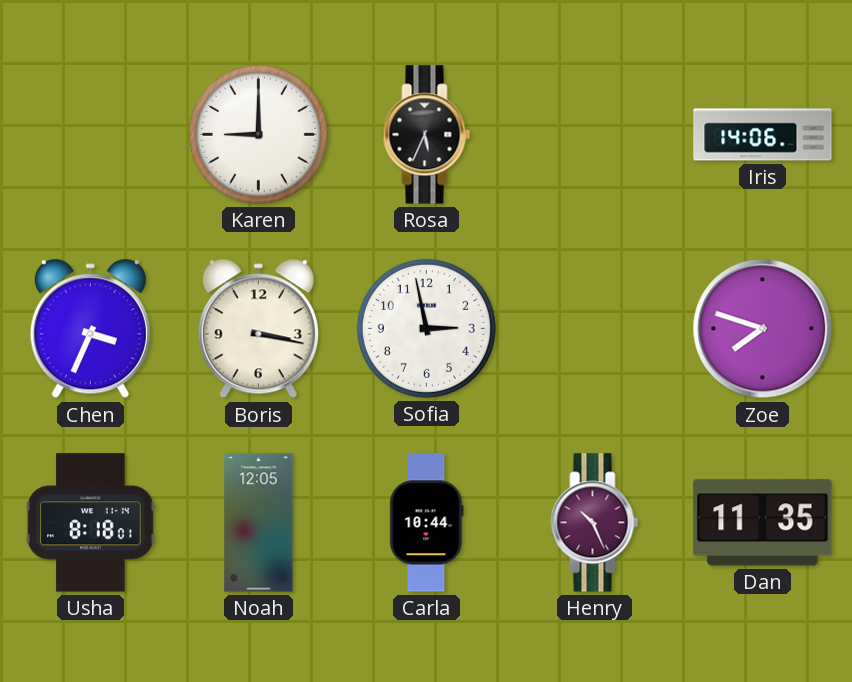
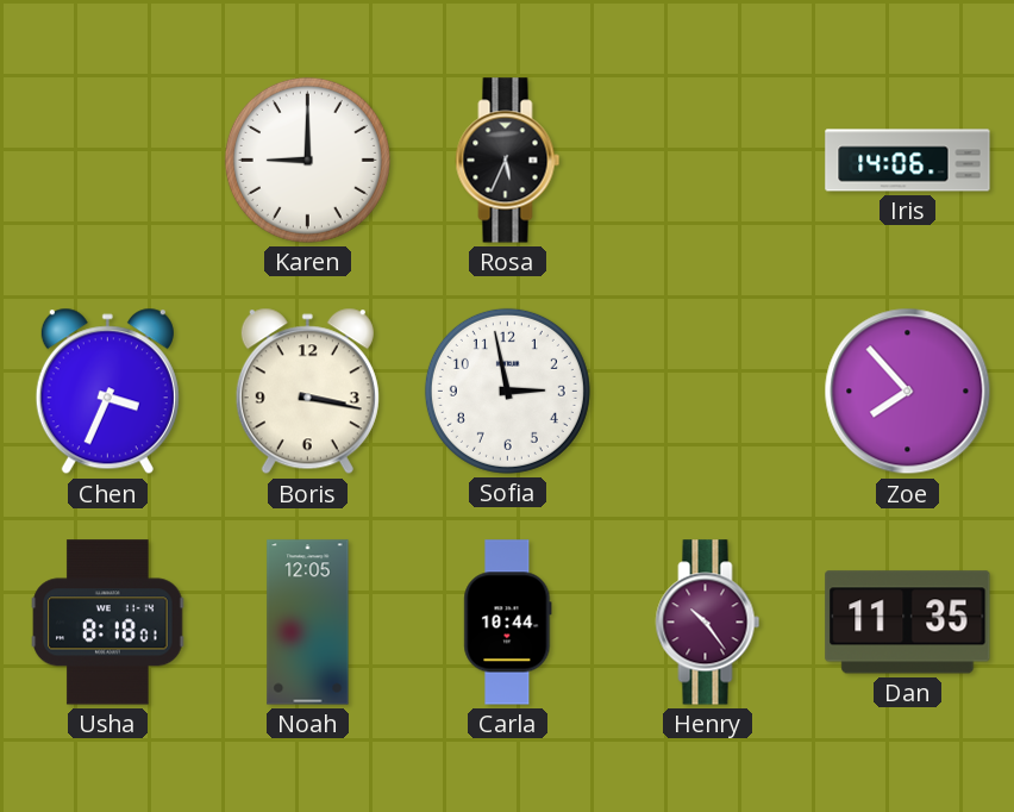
Zoe: 7:48 -> 7:53
Henry: 10:26 -> 10:24
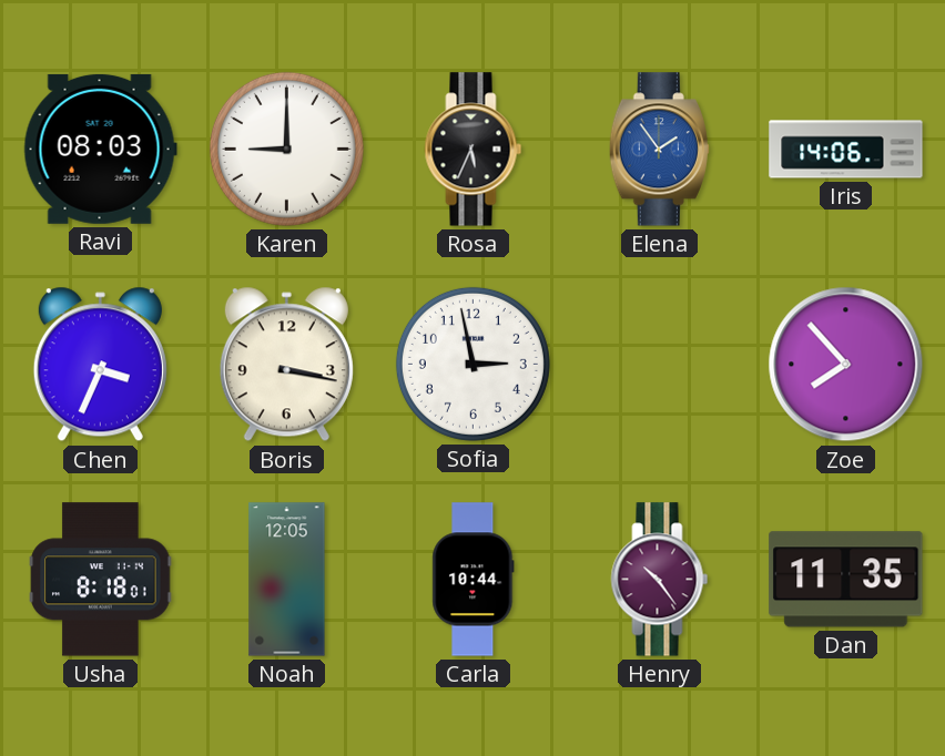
Ravi: none -> 08:03
Elena: none -> 1:54
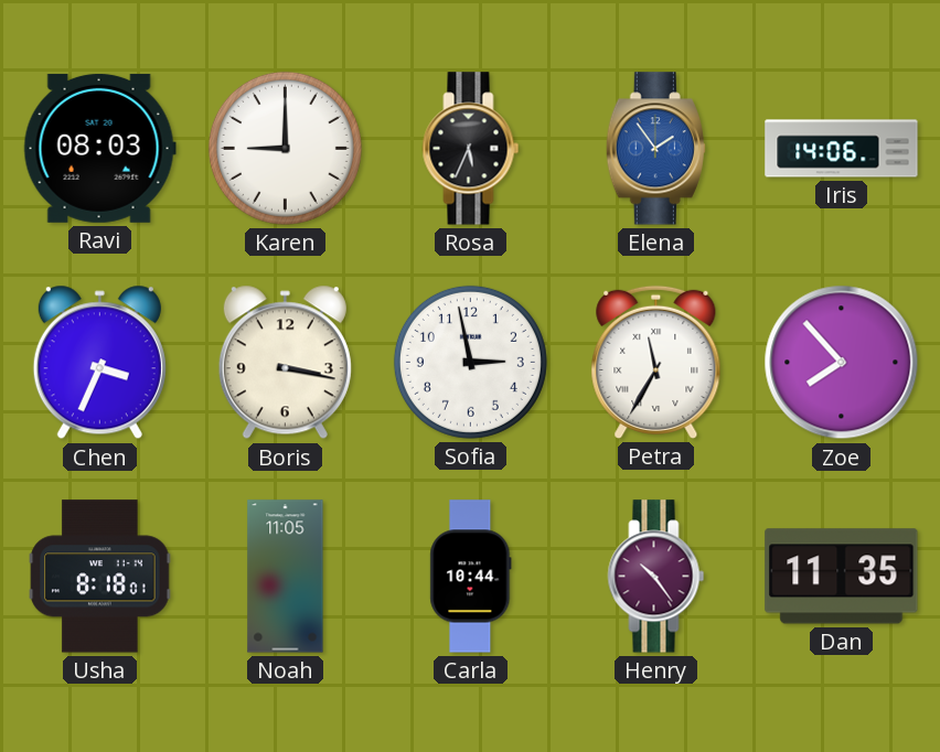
Petra: none -> 11:35
Noah: 12:05 -> 11:05
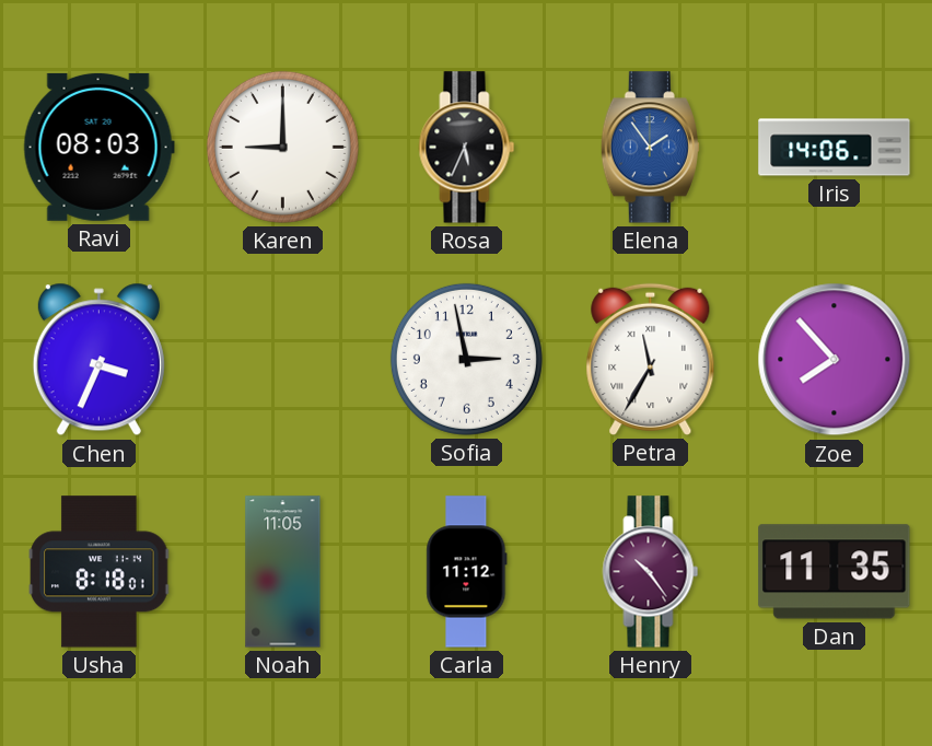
Boris: 3:17 -> none
Carla: 10:44 -> 11:12
